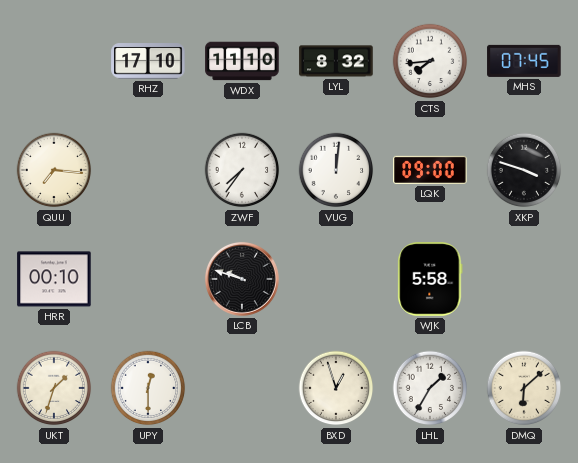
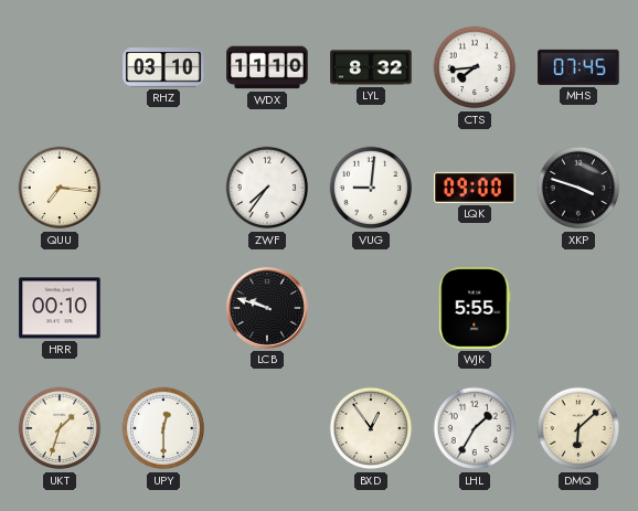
RHZ: 17:10 -> 03:10
VUG: 12:01 -> 9:01
WJK: 5:58 -> 5:55
BXD: 12:57 -> 12:54
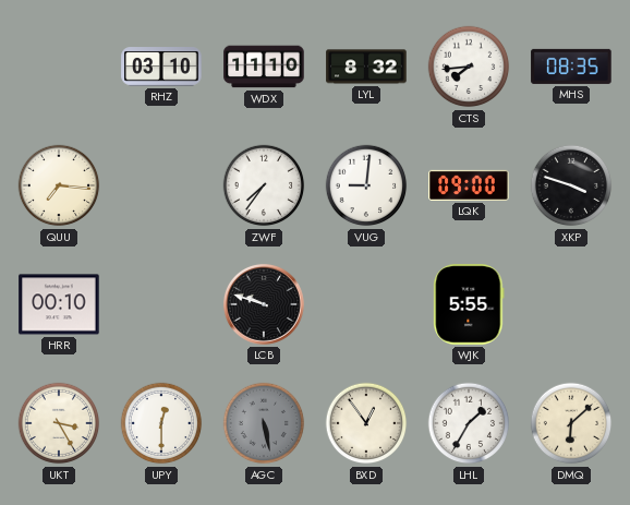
MHS: 07:45 -> 08:35
UKT: 1:33 -> 3:25
AGC: none -> 5:28
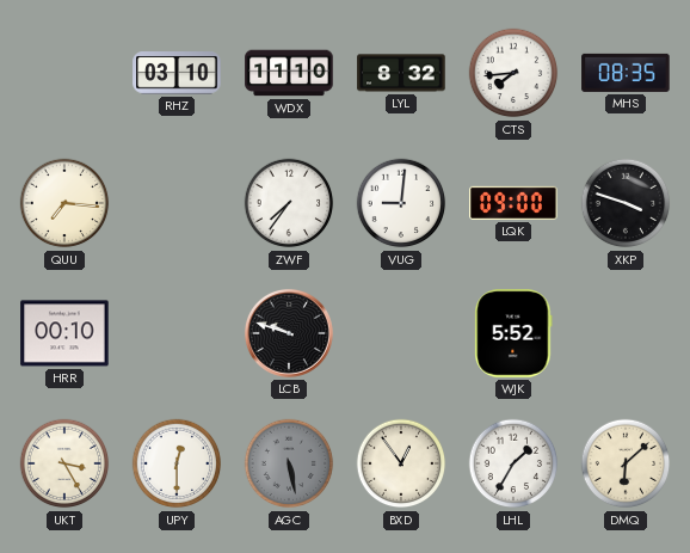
WJK: 5:55 -> 5:52
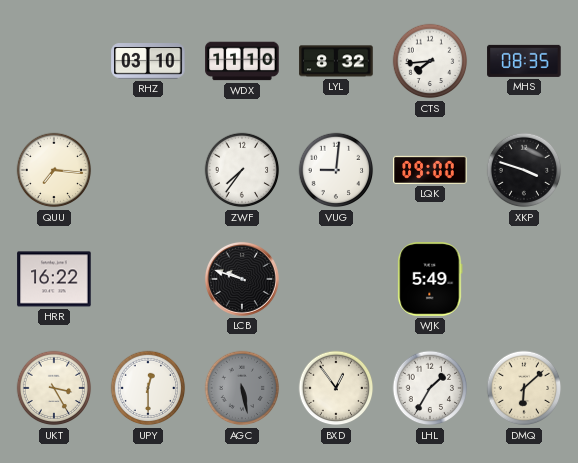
HRR: 00:10 -> 16:22
WJK: 5:52 -> 5:49
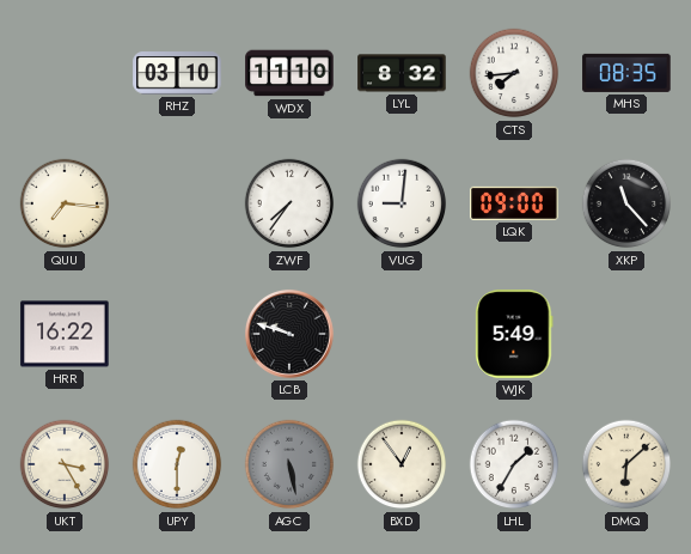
XKP: 3:48 -> 11:23
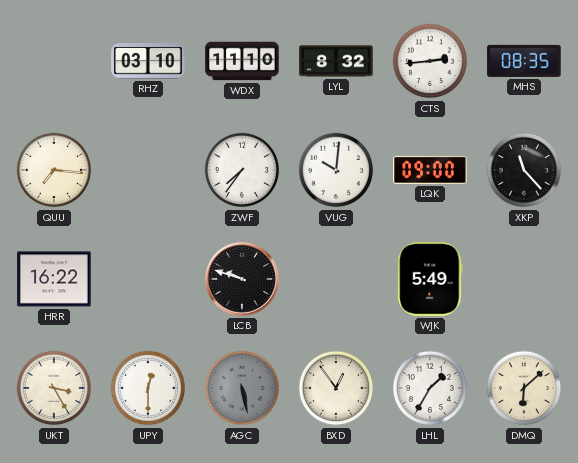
CTS: 7:44 -> 2:44
VUG: 9:01 -> 10:01
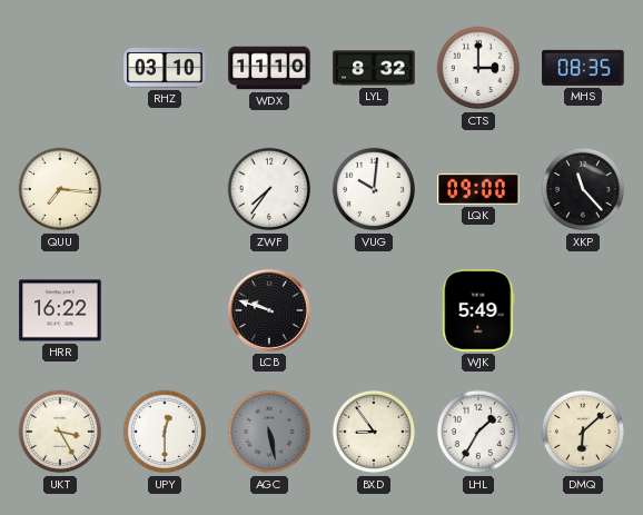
CTS: 2:44 -> 3:00
BXD: 12:54 -> 8:54
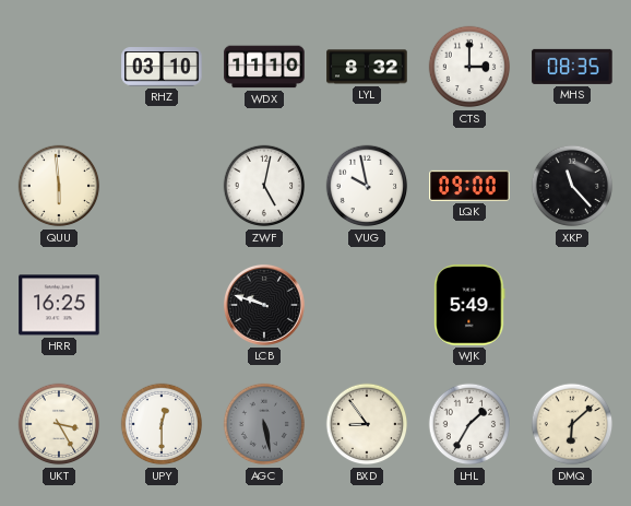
QUU: 7:16 -> 5:59
ZWF: 7:36 -> 5:02
VUG: 10:01 -> 9:58
HRR: 16:22 -> 16:25
